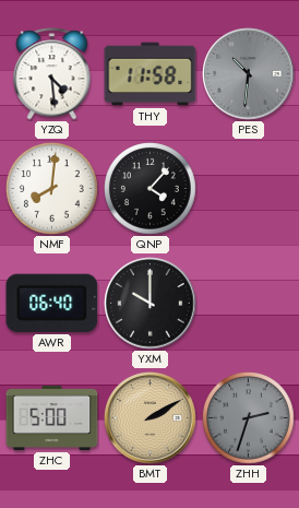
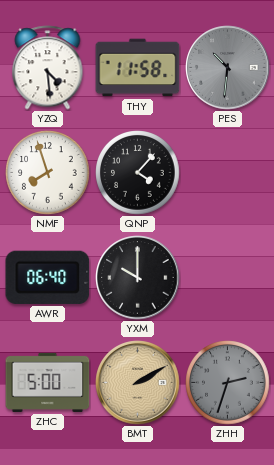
NMF: 8:01 -> 7:57
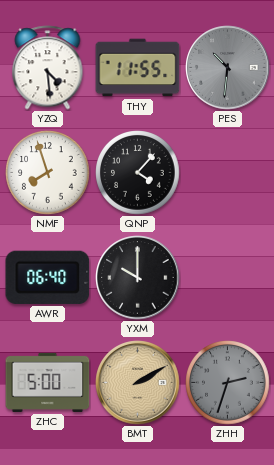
THY: 11:58 -> 11:55
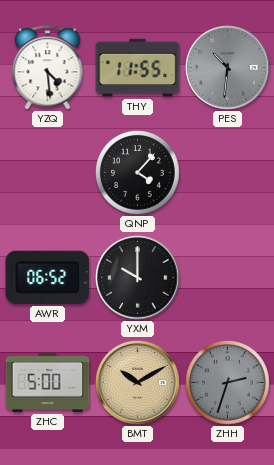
NMF: 7:57 -> none
AWR: 06:40 -> 06:52
BMT: 2:10 -> 10:10
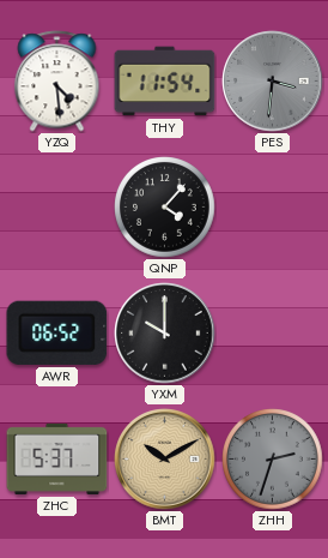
THY: 11:55 -> 11:54
PES: 10:31 -> 3:31
ZHC: 5:00 -> 5:37
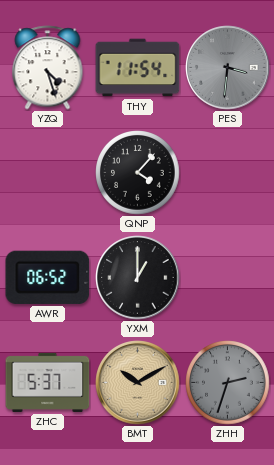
YZQ: 4:29 -> 4:27
YXM: 10:00 -> 1:00
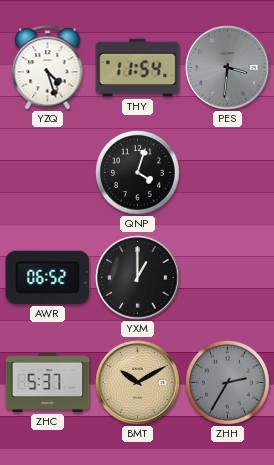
QNP: 4:07 -> 4:03
ZHH: 2:33 -> 2:35
